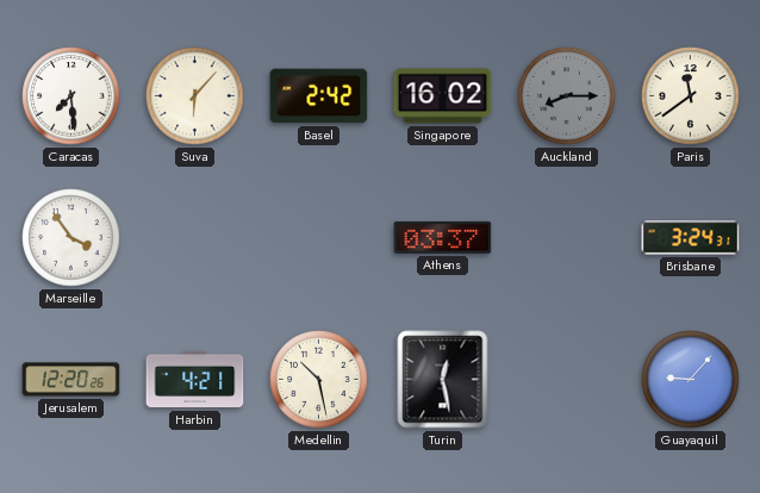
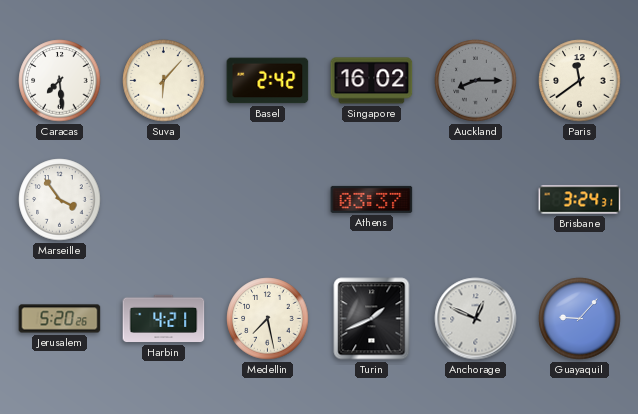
Jerusalem: 12:20 -> 5:20
Medellin: 10:28 -> 7:28
Turin: 12:28 -> 1:41
Anchorage: none -> 12:49
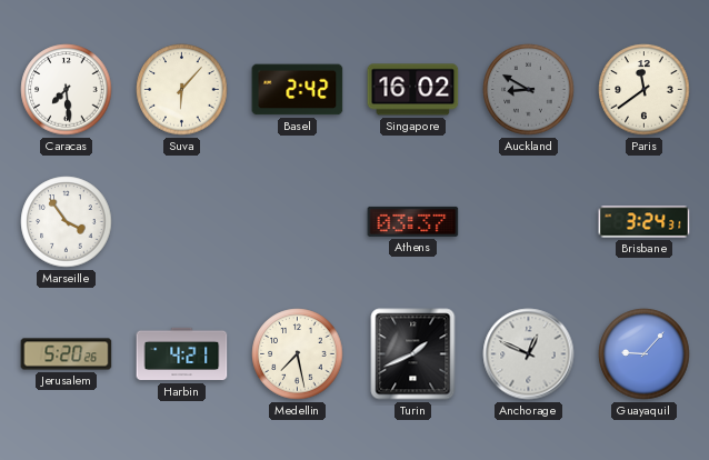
Auckland: 8:15 -> 8:50
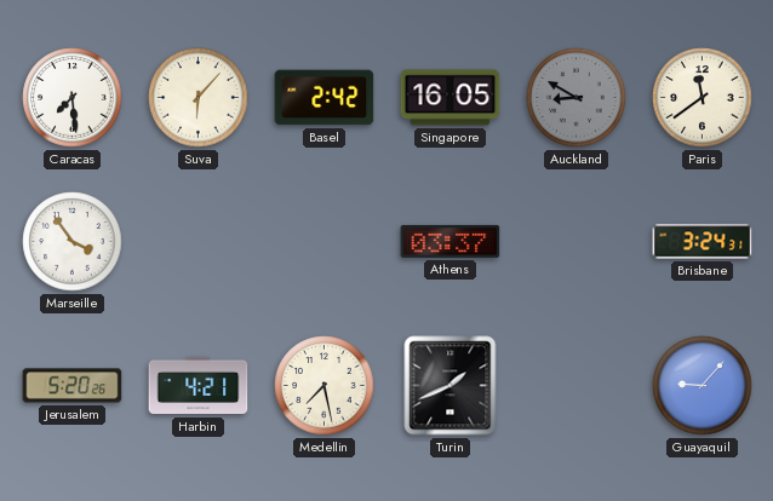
Singapore: 16:02 -> 16:05
Anchorage: 12:49 -> none
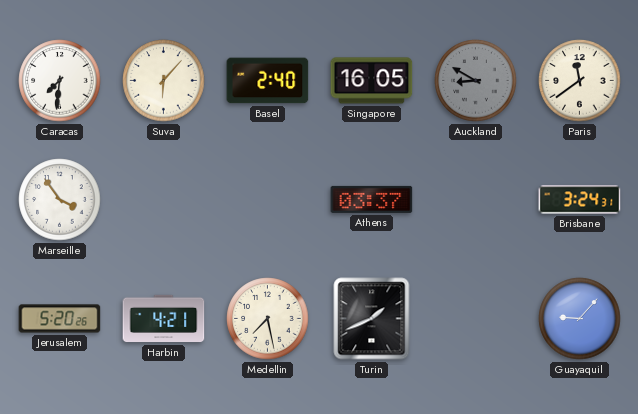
Caracas: 7:29 -> 7:31
Basel: 2:42 -> 2:40
